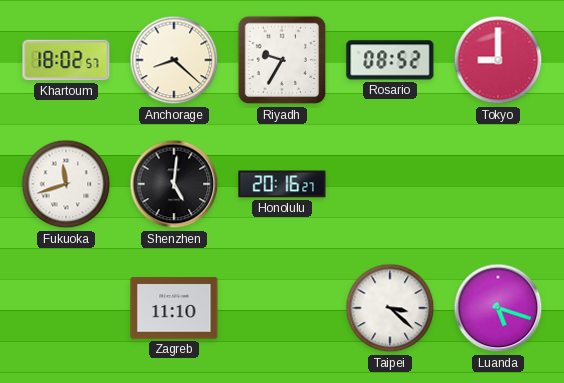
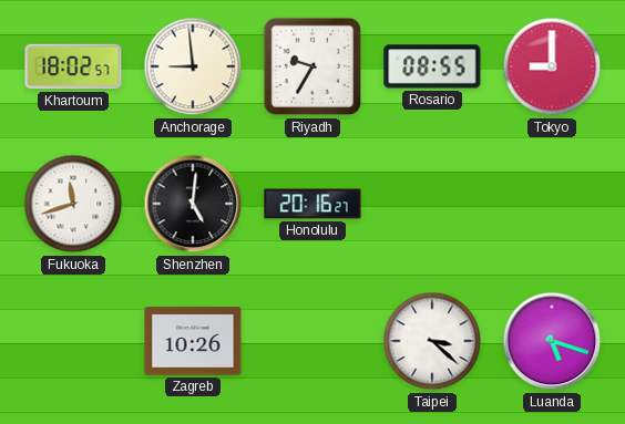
Anchorage: 8:22 -> 8:59
Rosario: 08:52 -> 08:55
Zagreb: 11:10 -> 10:26
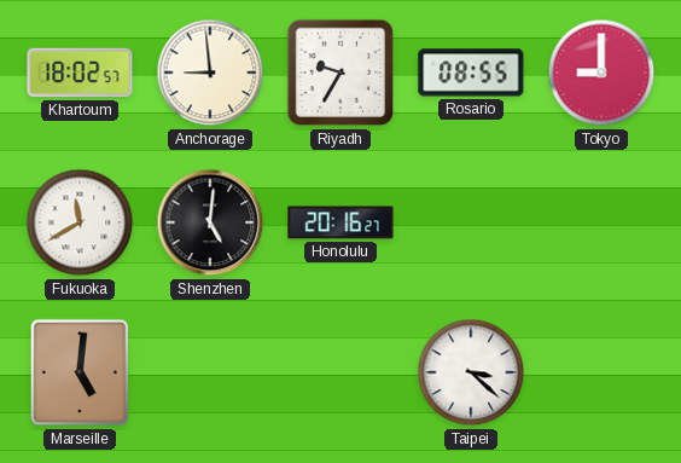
Fukuoka: 11:42 -> 11:40
Marseille: none -> 5:01
Zagreb: 10:26 -> none
Luanda: 5:18 -> none
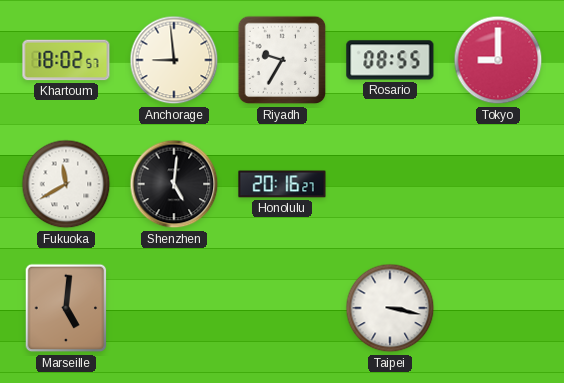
Taipei: 3:22 -> 3:17
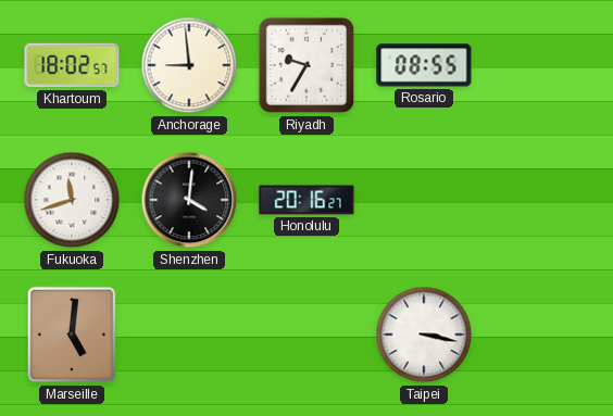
Tokyo: 9:00 -> none
Fukuoka: 11:40 -> 11:42
Shenzhen: 5:01 -> 4:01
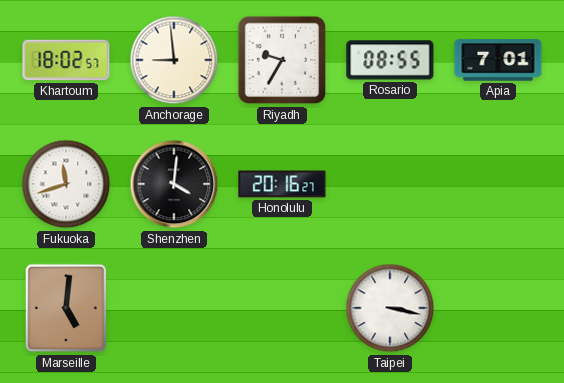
Apia: none -> 7:01
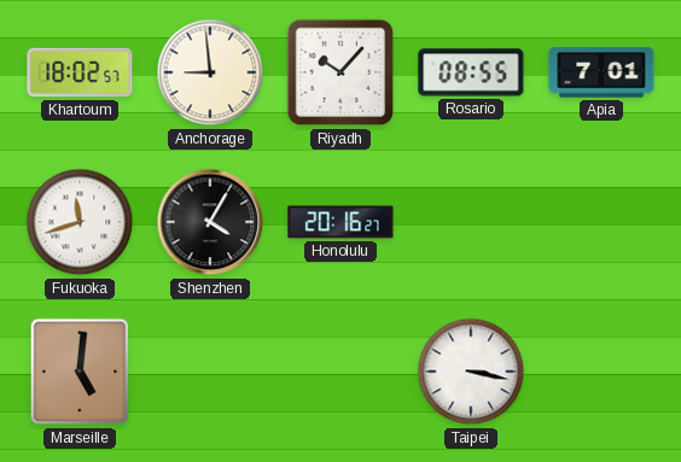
Riyadh: 9:35 -> 10:07
Shenzhen: 4:01 -> 4:05
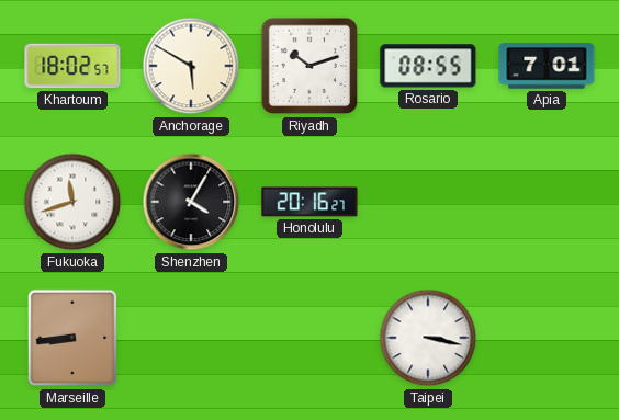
Anchorage: 8:59 -> 5:50
Riyadh: 10:07 -> 10:12
Marseille: 5:01 -> 8:44
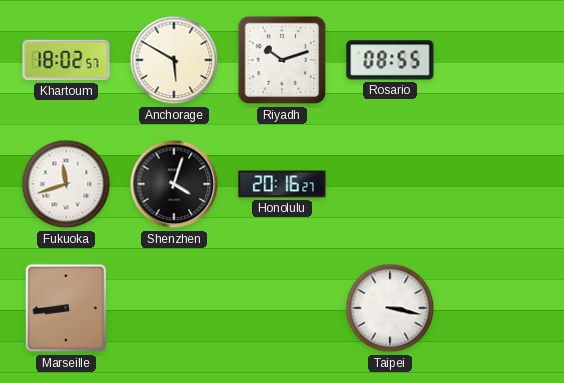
Apia: 7:01 -> none
Shenzhen: 4:05 -> 4:03
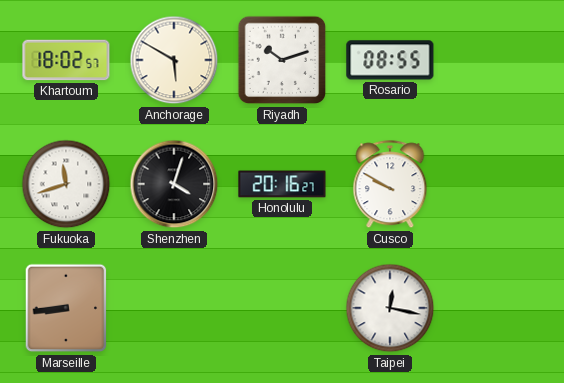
Cusco: none -> 9:50
Taipei: 3:17 -> 12:17
